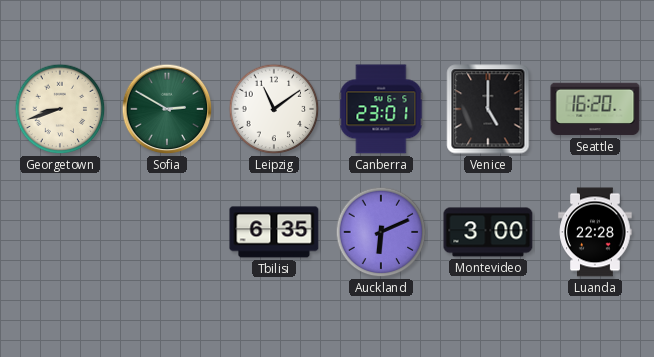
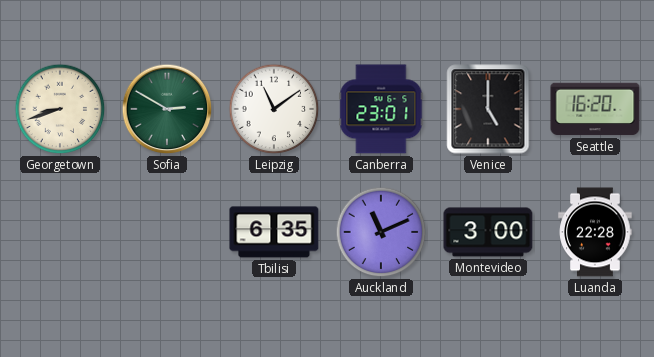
Auckland: 6:11 -> 11:11
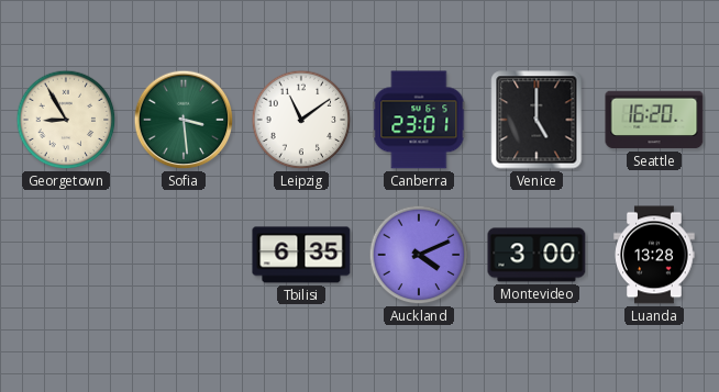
Georgetown: 8:42 -> 8:55
Sofia: 2:50 -> 3:29
Auckland: 11:11 -> 4:11
Luanda: 22:28 -> 13:28
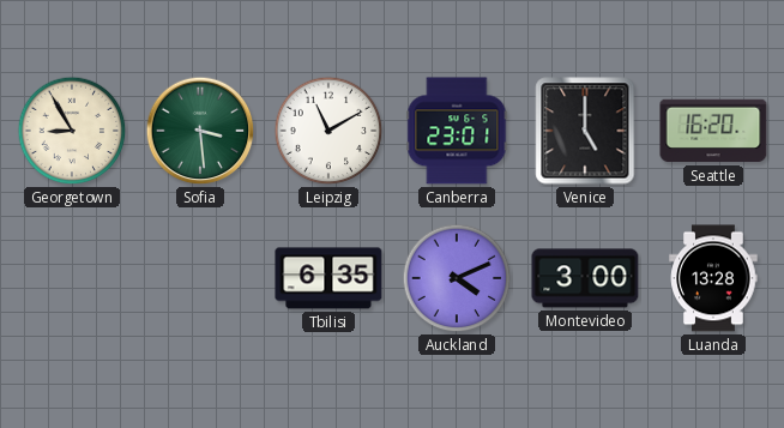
Leipzig: 11:09 -> 11:10
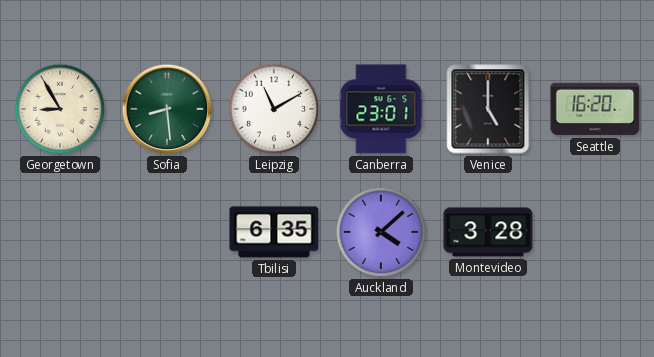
Sofia: 3:29 -> 8:29
Auckland: 4:11 -> 4:08
Montevideo: 3:00 -> 3:28
Luanda: 13:28 -> none
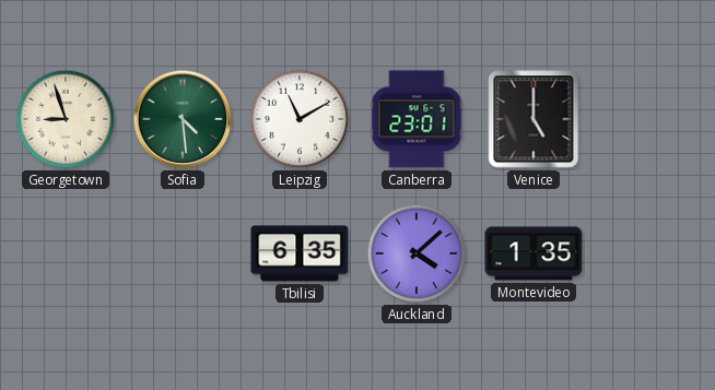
Georgetown: 8:55 -> 8:57
Sofia: 8:29 -> 4:29
Seattle: 16:20 -> none
Montevideo: 3:28 -> 1:35
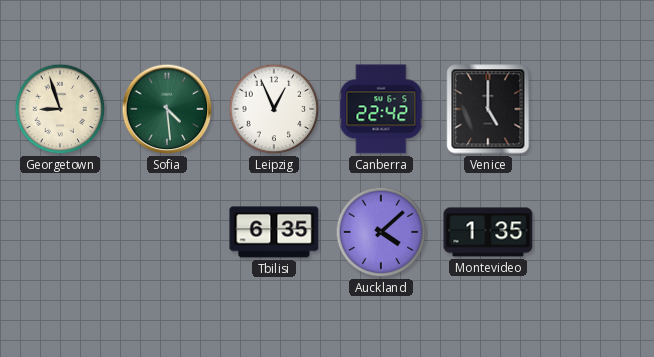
Leipzig: 11:10 -> 12:56
Canberra: 23:01 -> 22:42
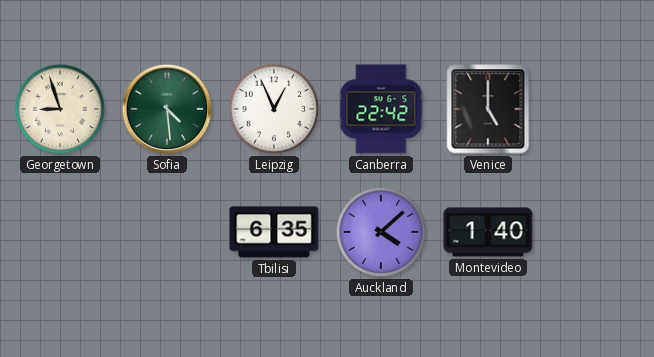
Montevideo: 1:35 -> 1:40
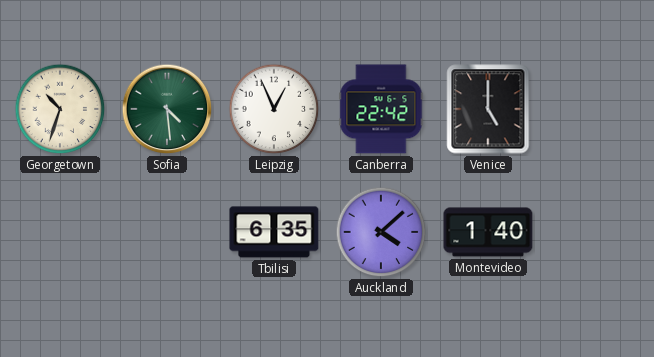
Georgetown: 8:57 -> 10:33
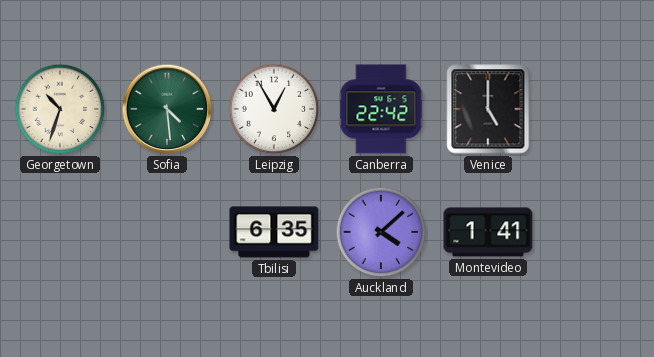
Leipzig: 12:56 -> 12:55
Montevideo: 1:40 -> 1:41
